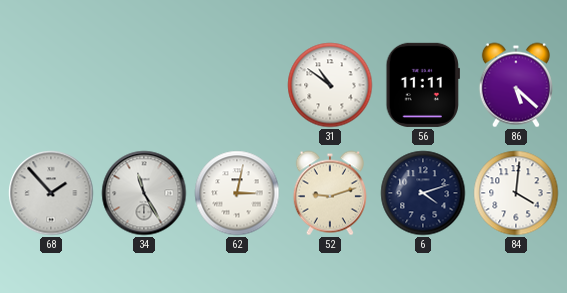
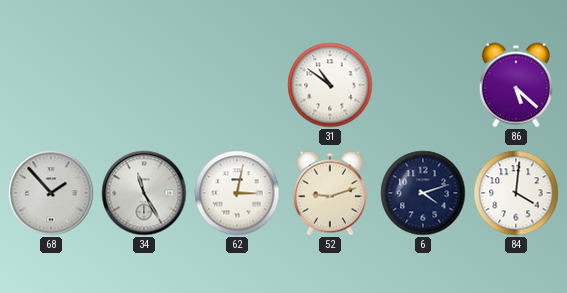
56: 11:11 -> none
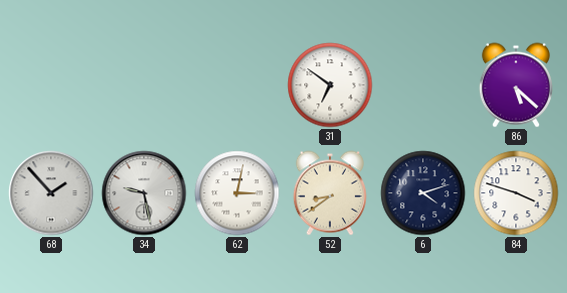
31: 10:51 -> 6:51
34: 11:25 -> 9:28
52: 9:12 -> 8:39
84: 4:01 -> 3:48
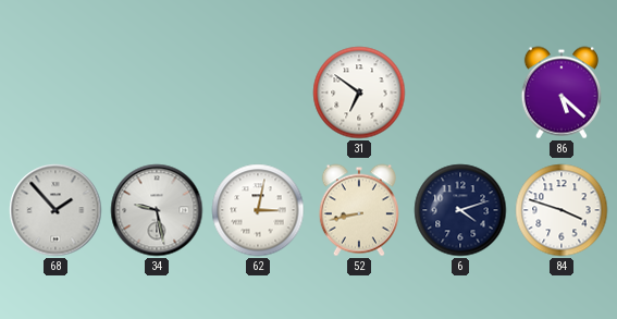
52: 8:39 -> 8:43
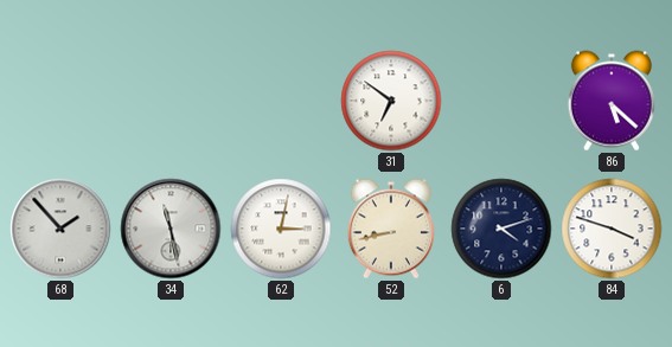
34: 9:28 -> 11:28
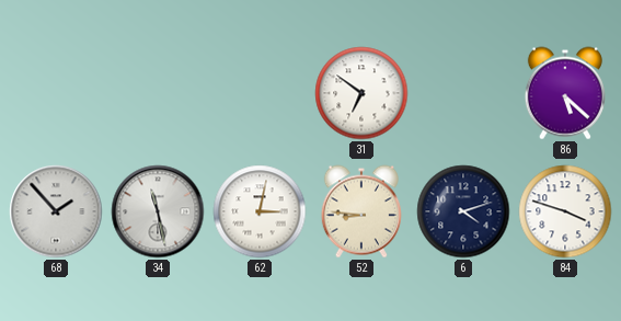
52: 8:43 -> 8:46
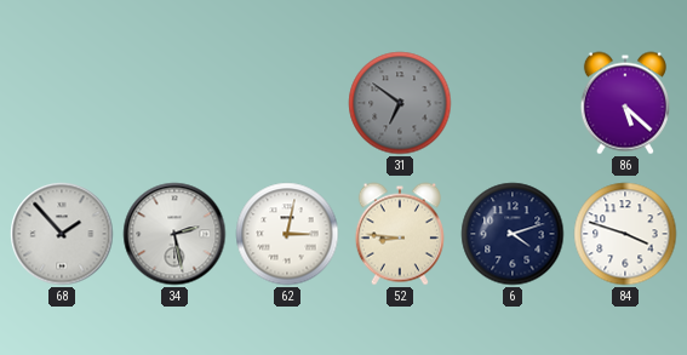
31 dial: white -> grey
34: 11:28 -> 2:28
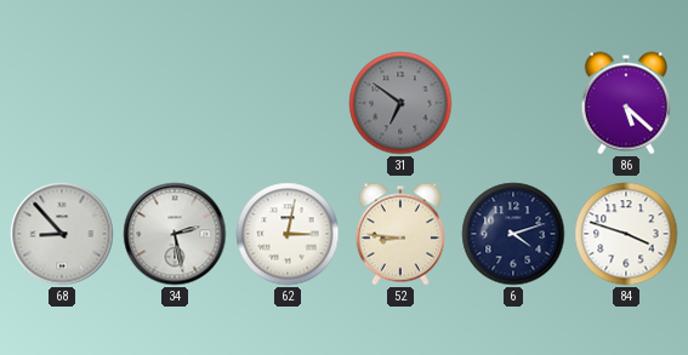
68: 1:53 -> 8:53
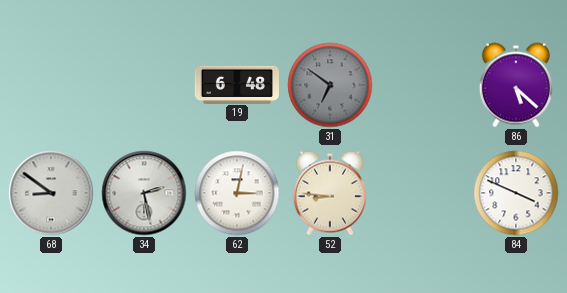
19: none -> 6:48
68: 8:53 -> 8:51
6: 4:12 -> none
84: 3:48 -> 3:49
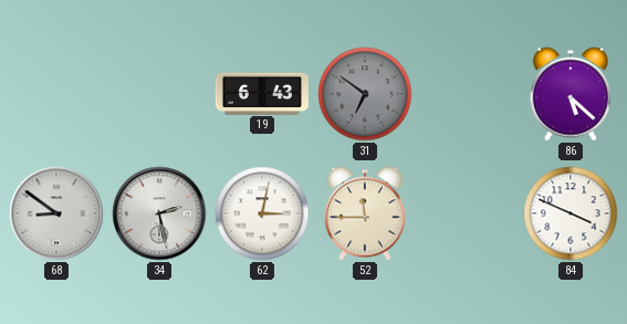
19: 6:48 -> 6:43
52: 8:46 -> 11:45
